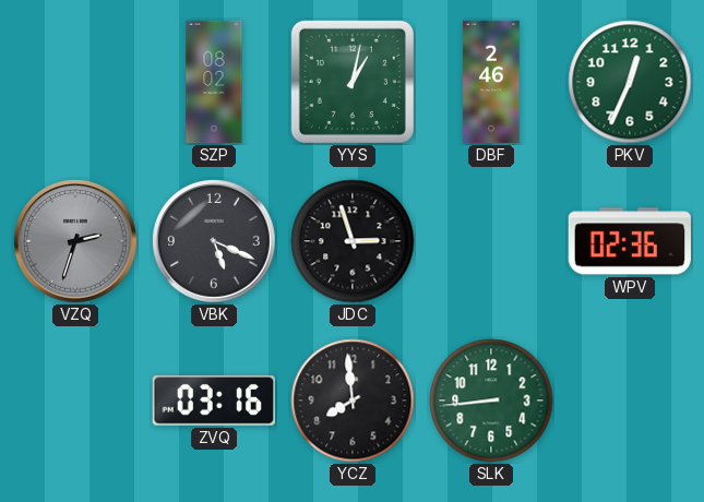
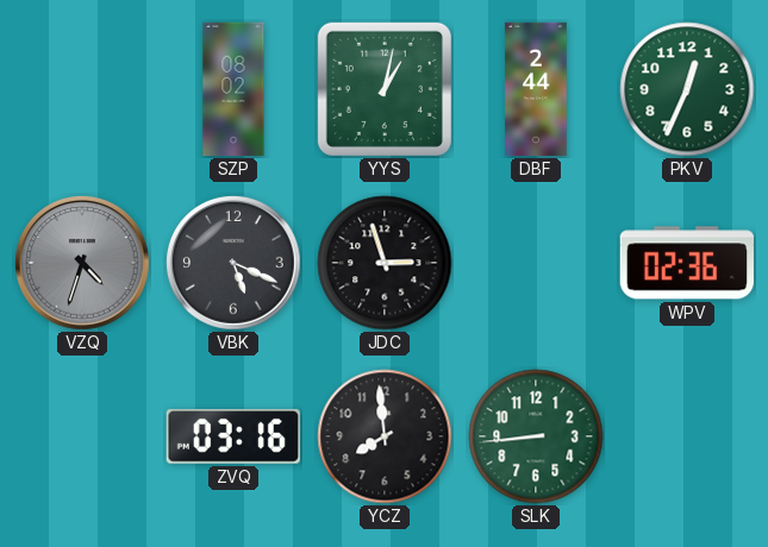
DBF: 2:46 -> 2:44
VZQ: 2:33 -> 4:33
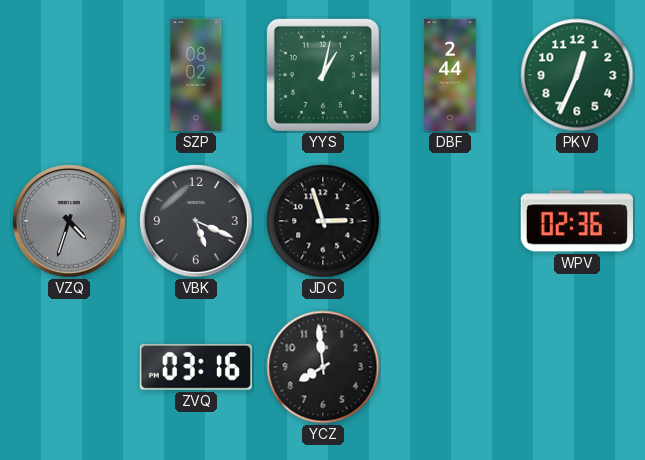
SLK: 8:44 -> none
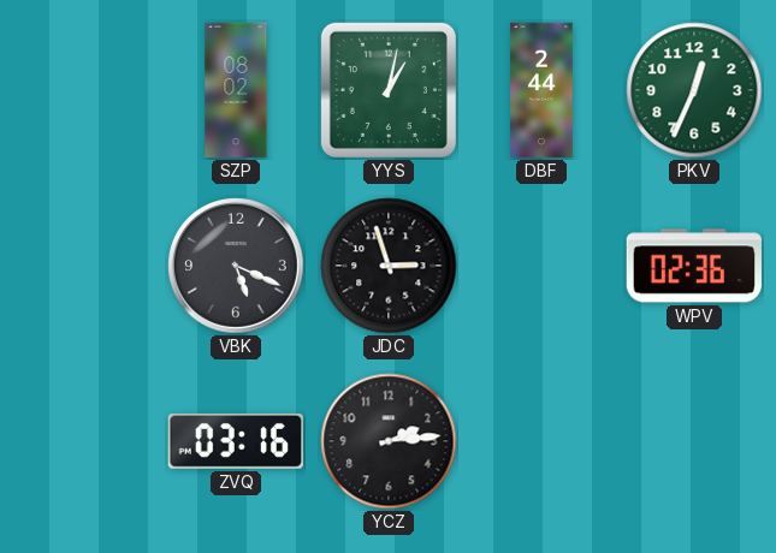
VZQ: 4:33 -> none
YCZ: 7:59 -> 2:14
